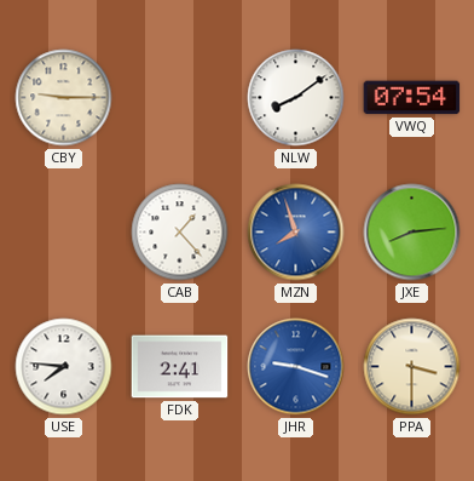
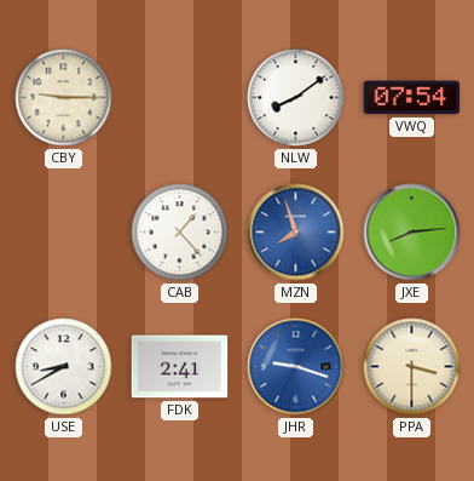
USE: 7:46 -> 8:40
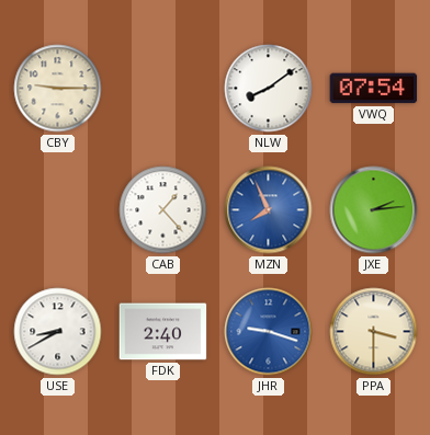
MZN: 7:57 -> 7:56
JXE: 8:14 -> 2:14
FDK: 2:41 -> 2:40
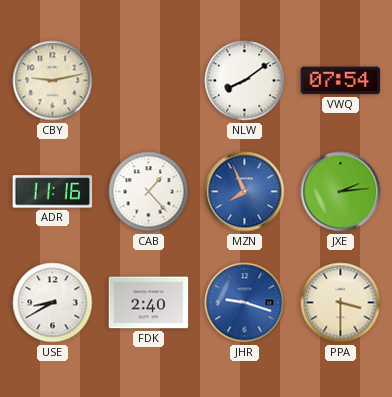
CBY: 9:15 -> 9:13
ADR: none -> 11:16
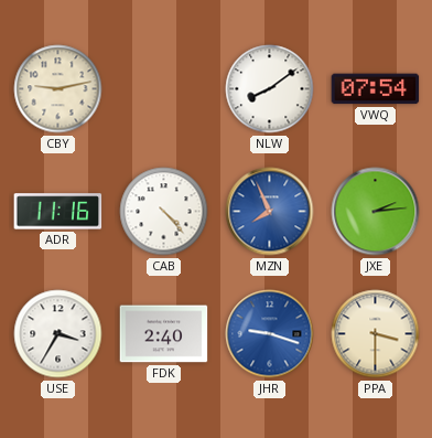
CAB: 1:23 -> 4:23
USE: 8:40 -> 3:35
